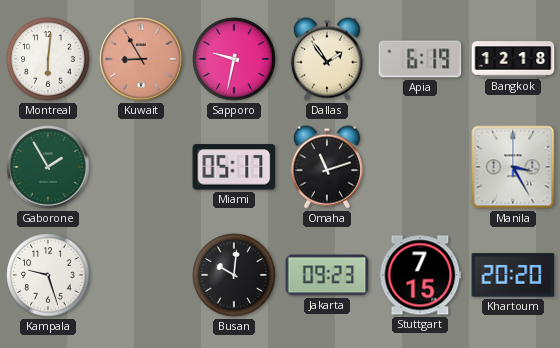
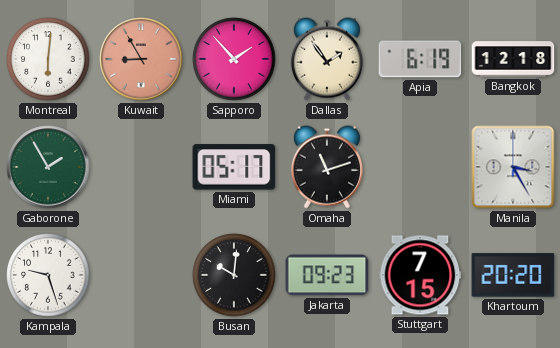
Sapporo: 9:32 -> 1:53
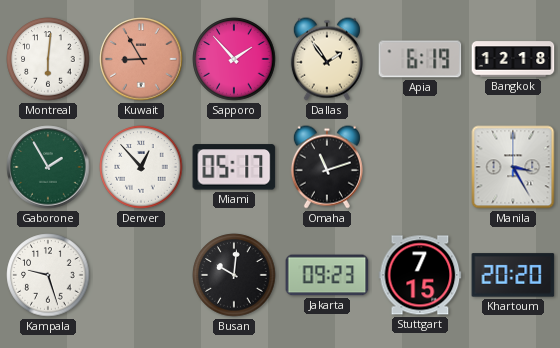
Denver: none -> 12:53
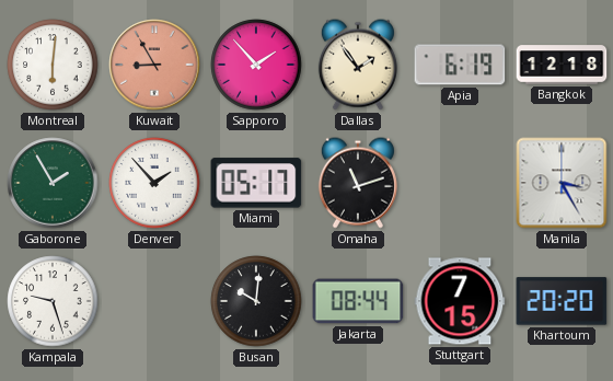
Denver: 12:53 -> 1:53
Jakarta: 09:23 -> 08:44
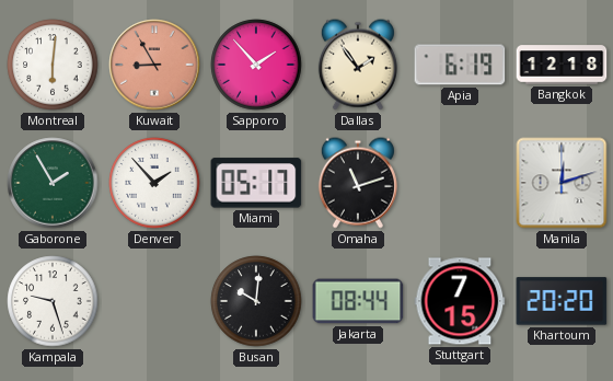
Manila: 3:25 -> 12:12
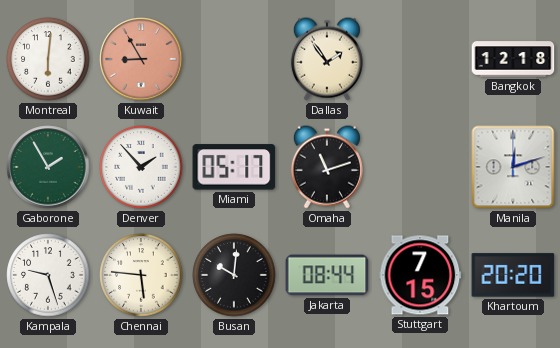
Sapporo: 1:53 -> none
Apia: 6:19 -> none
Chennai: none -> 5:46
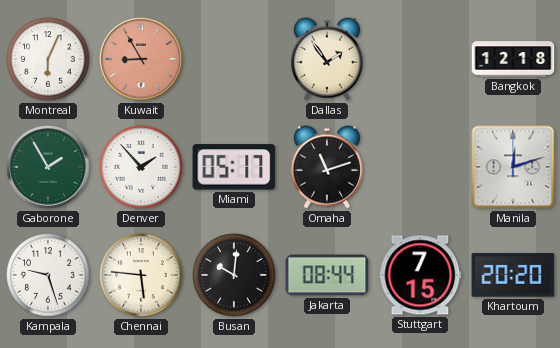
Montreal: 6:01 -> 6:04
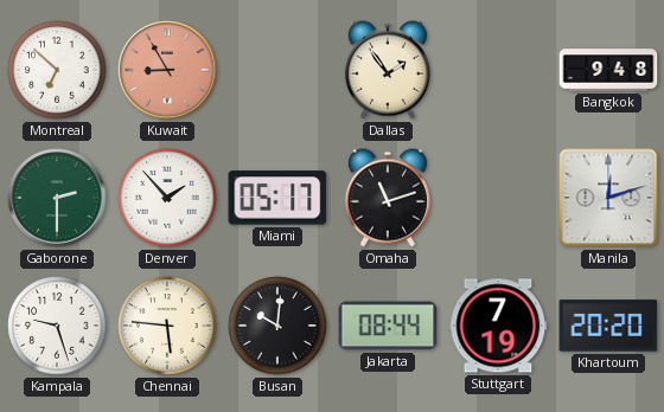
Montreal: 6:04 -> 6:52
Bangkok: 12:18 -> 9:48
Gaborone: 1:55 -> 2:30
Stuttgart: 7:15 -> 7:19
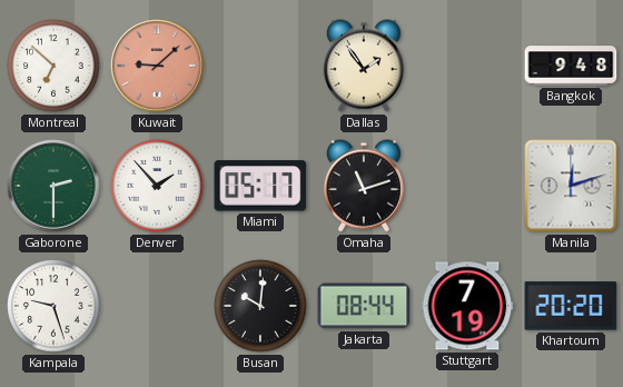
Kuwait: 8:55 -> 9:08
Chennai: 5:46 -> none
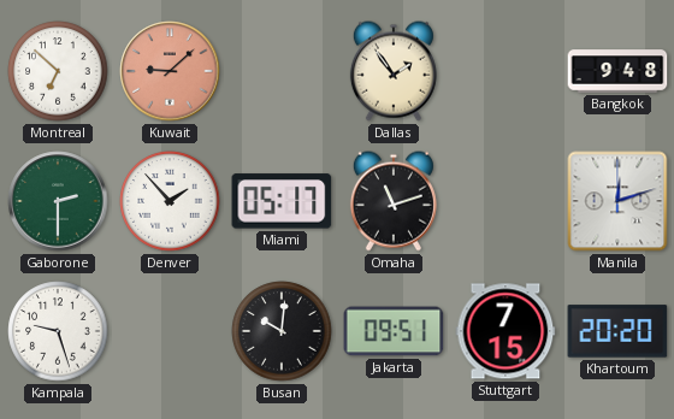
Jakarta: 08:44 -> 09:51
Stuttgart: 7:19 -> 7:15
